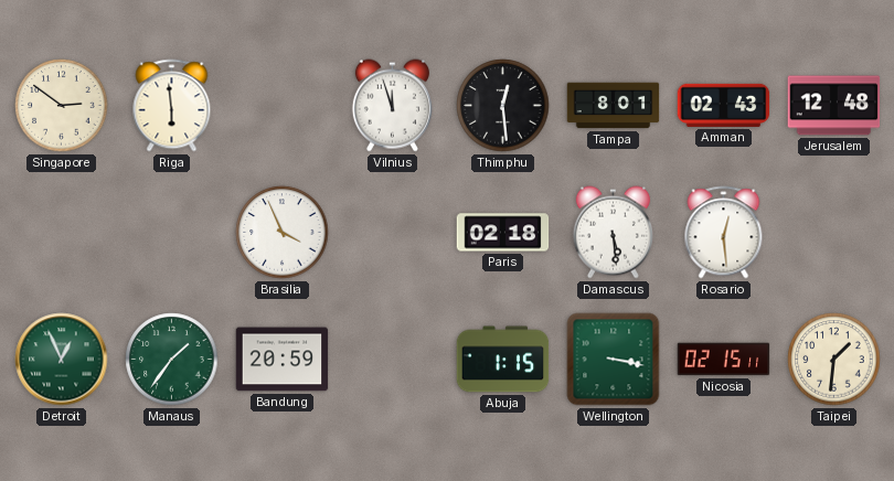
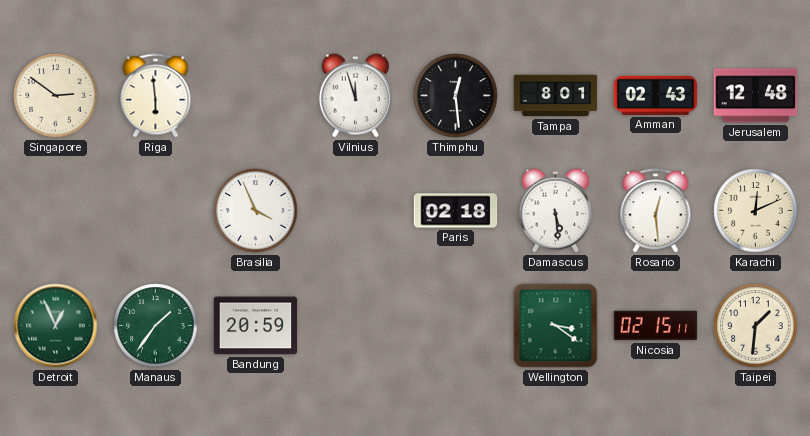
Karachi: none -> 12:11
Abuja: 1:15 -> none
Wellington: 3:17 -> 3:21
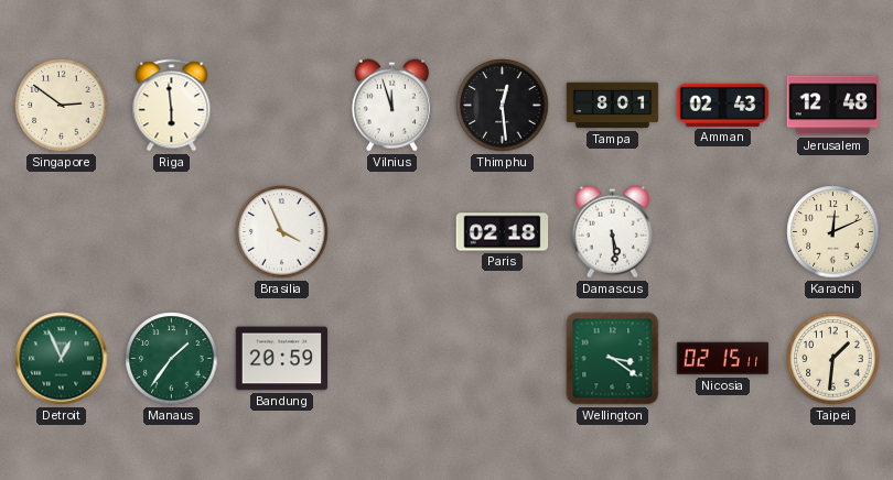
Rosario: 12:29 -> none
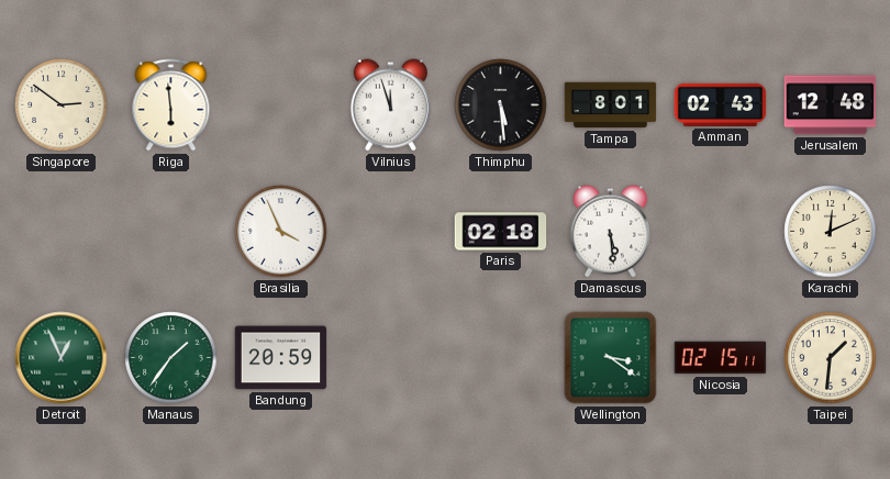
Thimphu: 12:29 -> 5:29
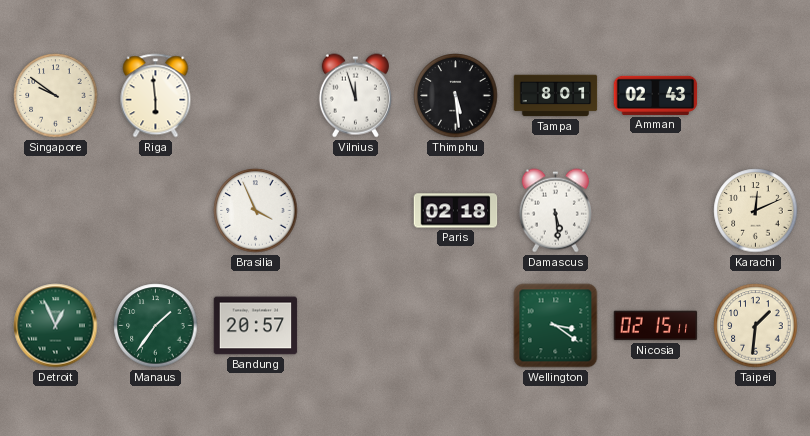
Singapore: 2:51 -> 9:51
Jerusalem: 12:48 -> none
Bandung: 20:59 -> 20:57
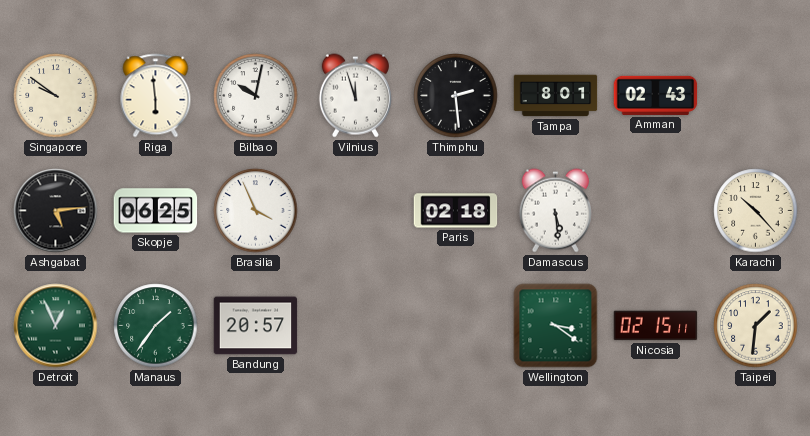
Bilbao: none -> 10:02
Thimphu: 5:29 -> 2:29
Ashgabat: none -> 5:14
Skopje: none -> 06:25
Karachi: 12:11 -> 10:23
